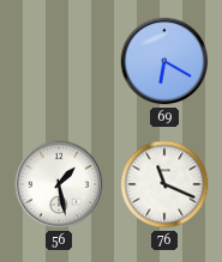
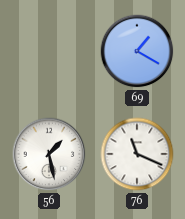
69: 6:20 -> 1:20
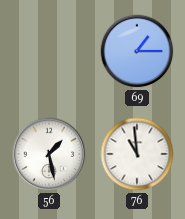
69: 1:20 -> 1:15
76: 11:19 -> 10:59
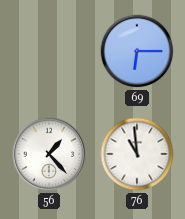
69: 1:15 -> 6:15
56: 1:28 -> 1:23
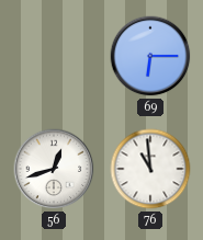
56: 1:23 -> 12:42
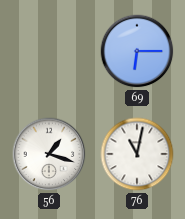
56: 12:42 -> 1:18
76: 10:59 -> 11:02
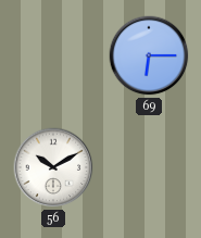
56: 1:18 -> 10:10
76: 11:02 -> none
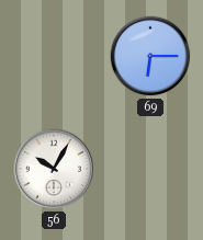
56: 10:10 -> 10:05
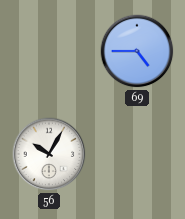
69: 6:15 -> 4:45
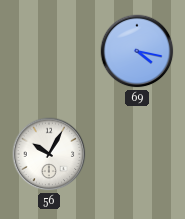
69: 4:45 -> 4:17
